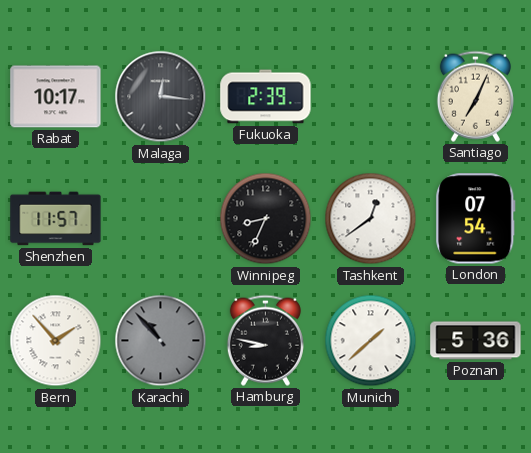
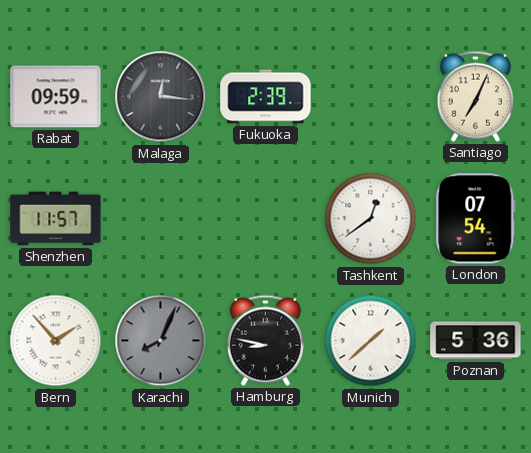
Rabat: 10:17 -> 09:59
Winnipeg: 8:34 -> none
Karachi: 10:53 -> 8:04
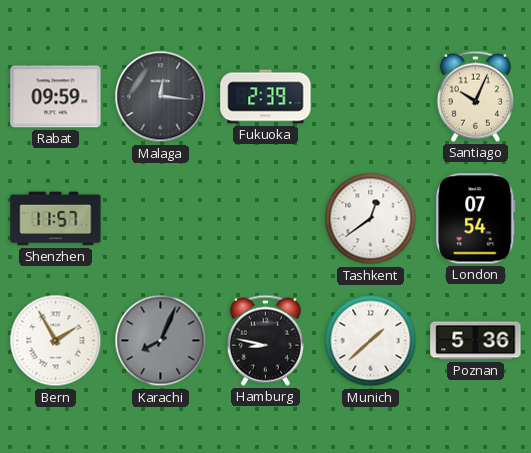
Santiago: 7:04 -> 10:04
Bern: 1:53 -> 1:55
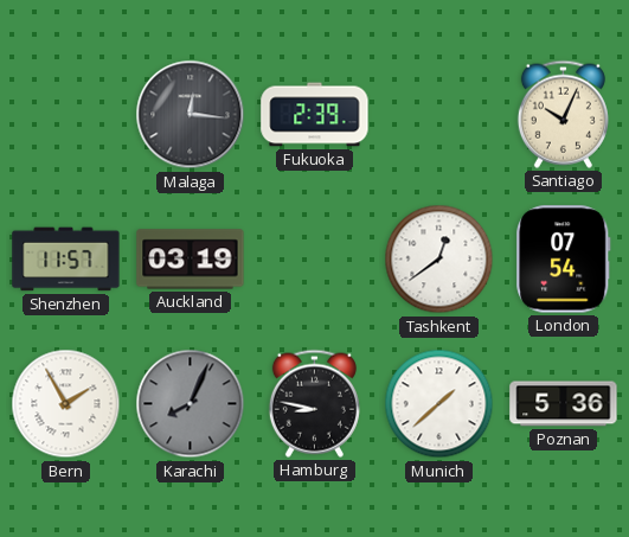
Rabat: 09:59 -> none
Auckland: none -> 03:19
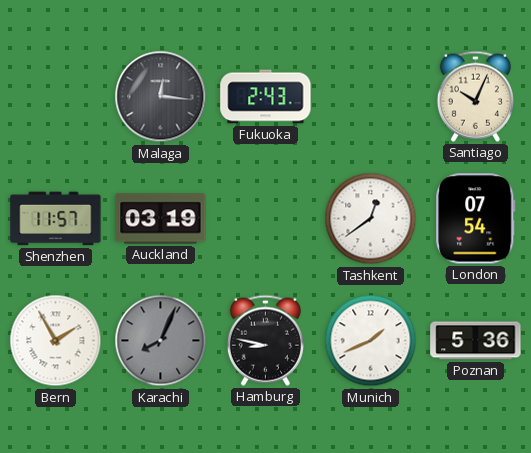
Fukuoka: 2:39 -> 2:43
Munich: 1:38 -> 1:41
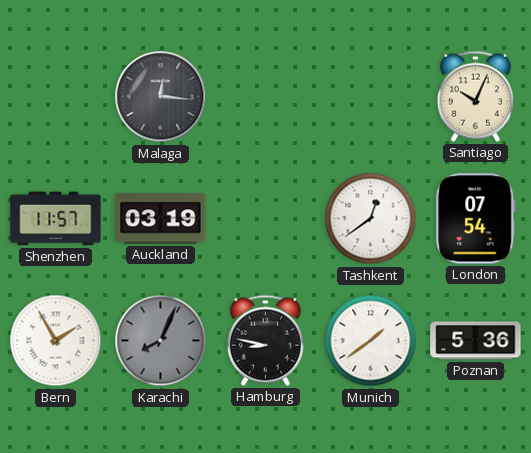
Fukuoka: 2:43 -> none
Munich: 1:41 -> 1:39
